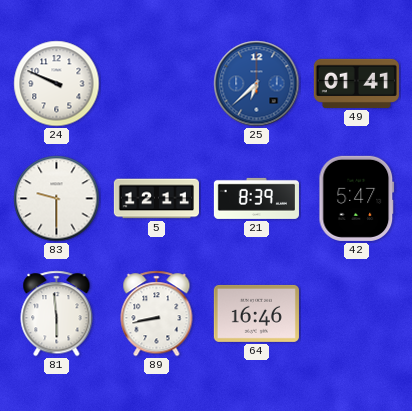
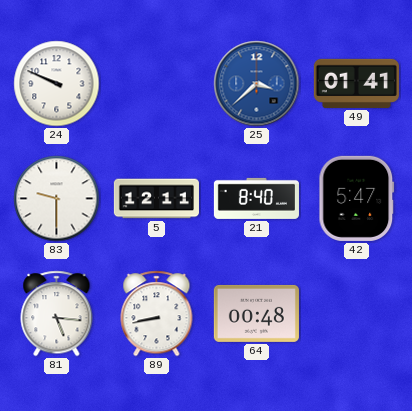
25: 6:38 -> 3:38
21: 8:39 -> 8:40
81: 5:59 -> 5:16
64: 16:46 -> 00:48
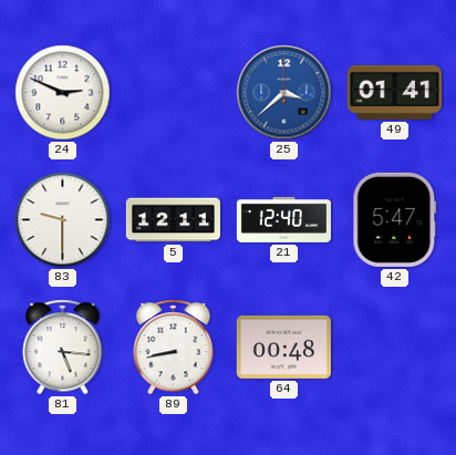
24: 9:49 -> 2:49
21: 8:40 -> 12:40
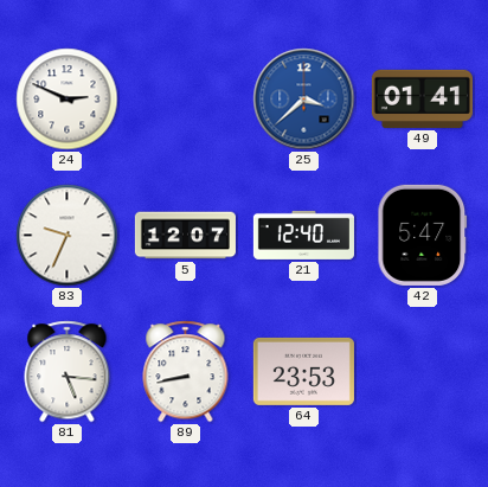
83: 9:30 -> 9:34
5: 12:11 -> 12:07
64: 00:48 -> 23:53
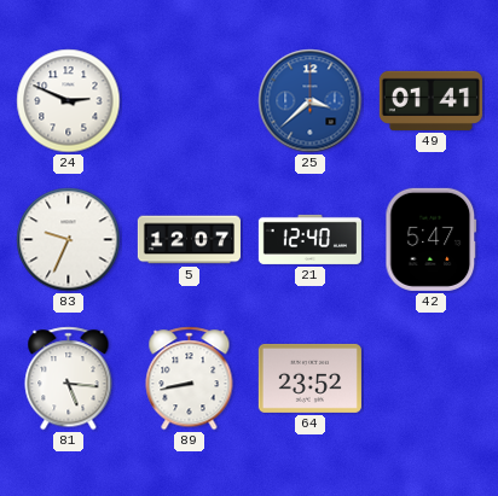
64: 23:53 -> 23:52
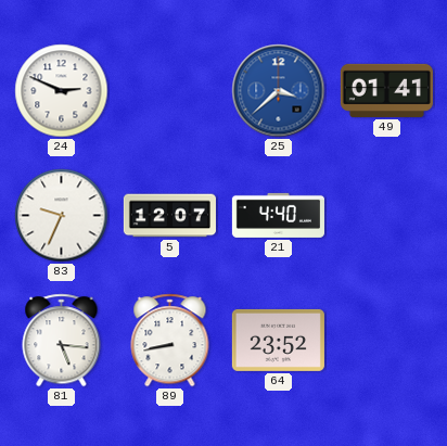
21: 12:40 -> 4:40
42: 5:47 -> none
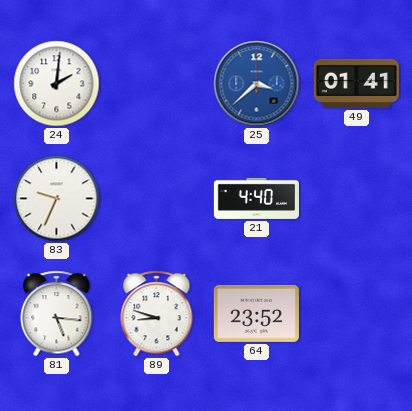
24: 2:49 -> 2:01
5: 12:07 -> none
89: 8:43 -> 8:48
